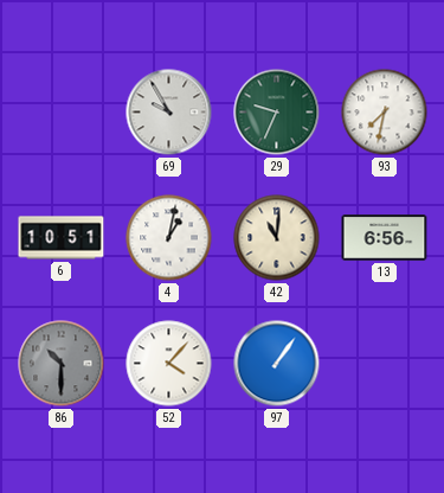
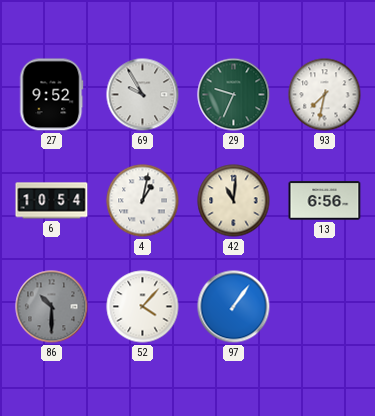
27: none -> 9:52
6: 10:51 -> 10:54
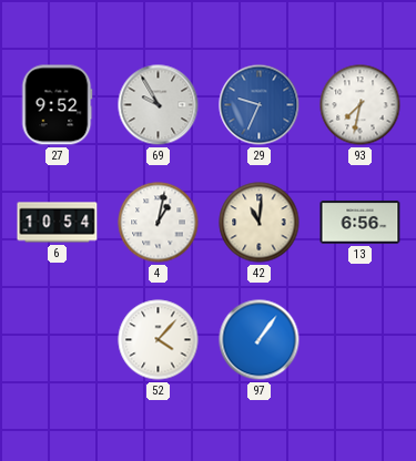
29 dial: green -> blue
86: 10:30 -> none
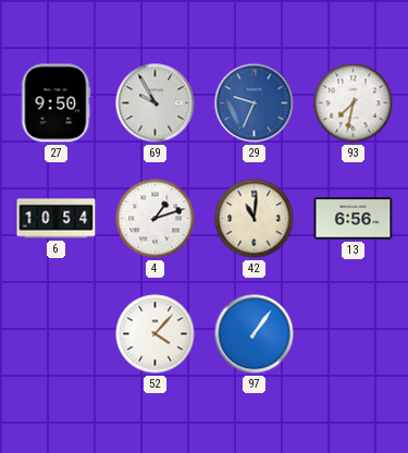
27: 9:52 -> 9:50
4: 1:02 -> 1:12
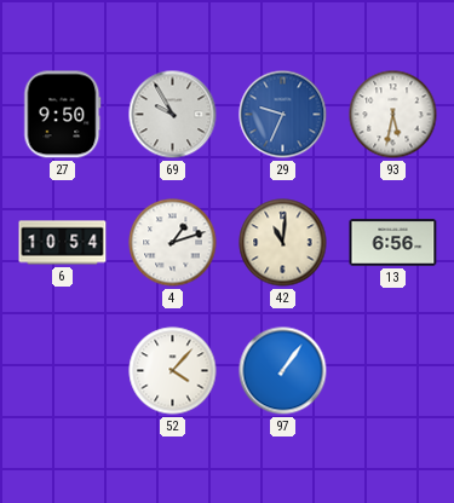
93: 7:32 -> 5:32
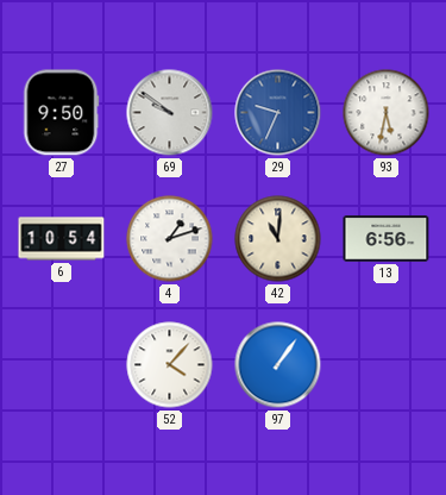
69: 9:55 -> 9:51
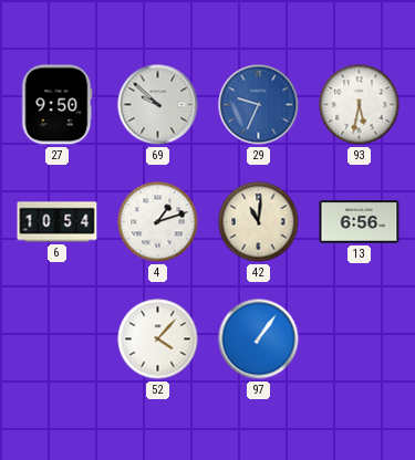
69: 9:51 -> 9:52
